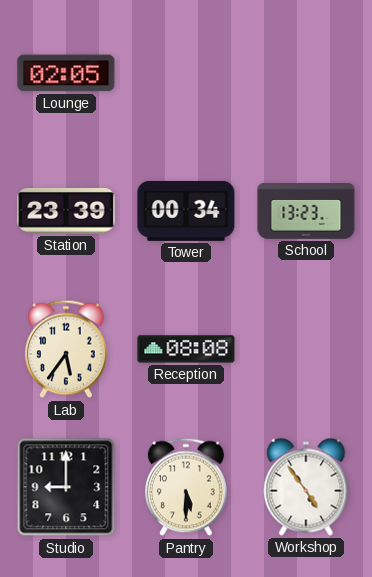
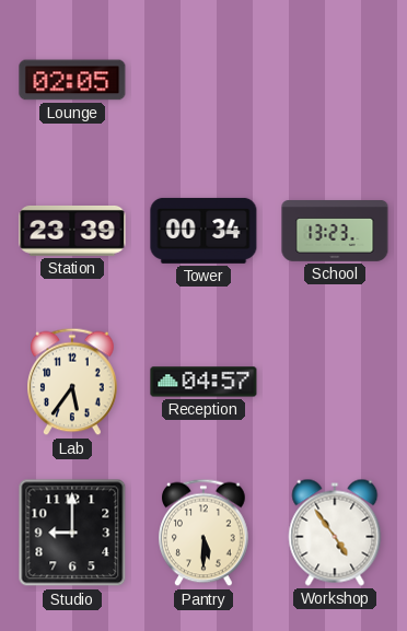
Reception: 08:08 -> 04:57
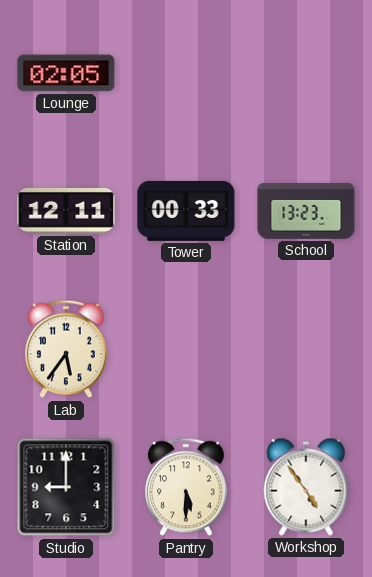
Station: 23:39 -> 12:11
Tower: 00:34 -> 00:33
Reception: 04:57 -> none
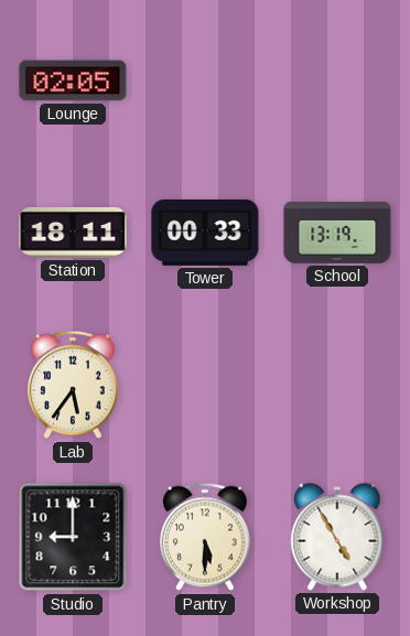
Station: 12:11 -> 18:11
School: 13:23 -> 13:19
Workshop: 4:54 -> 4:55
